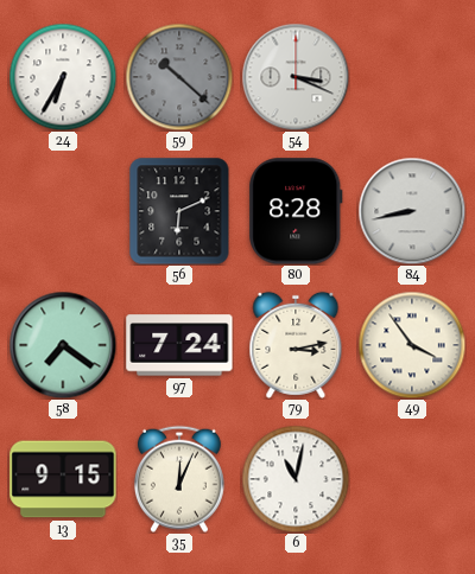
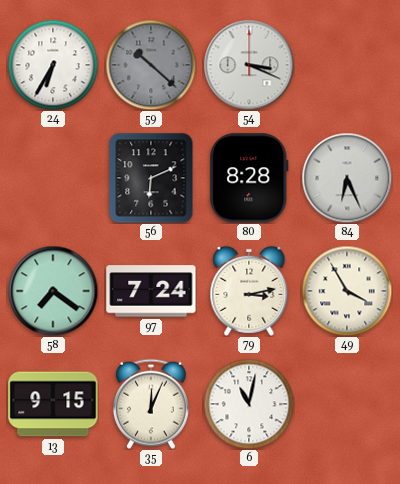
84: 8:43 -> 6:26
49: 3:54 -> 3:55
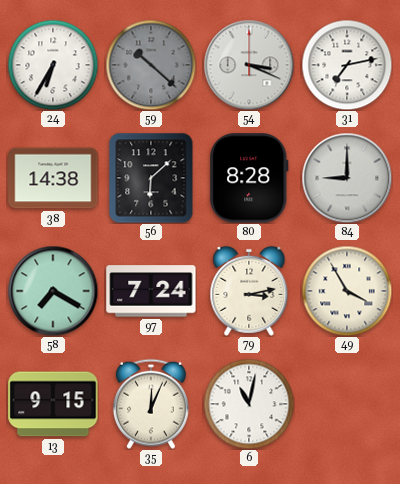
31: none -> 7:13
38: none -> 14:38
56: 6:11 -> 6:08
84: 6:26 -> 9:00
58: 7:21 -> 7:20
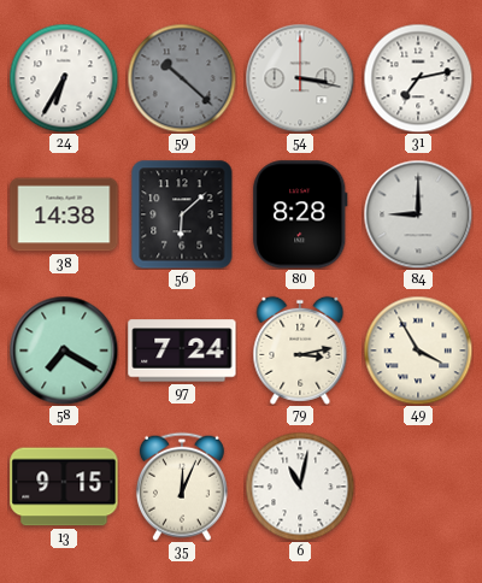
54: 3:19 -> 3:17
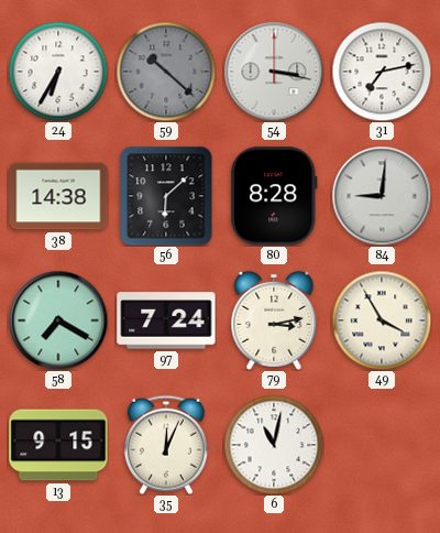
84: 9:00 -> 9:01
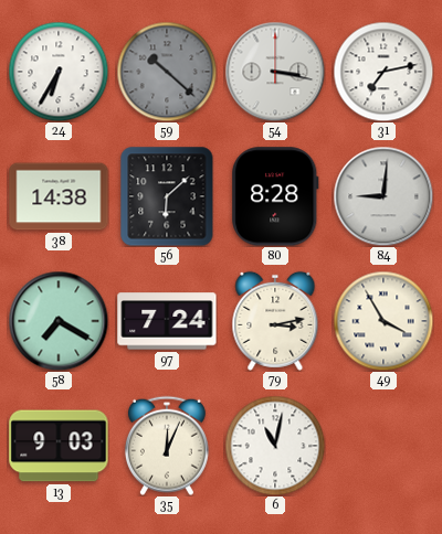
13: 9:15 -> 9:03
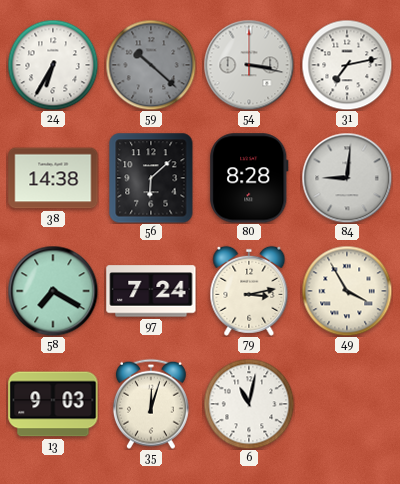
35: 12:04 -> 12:03
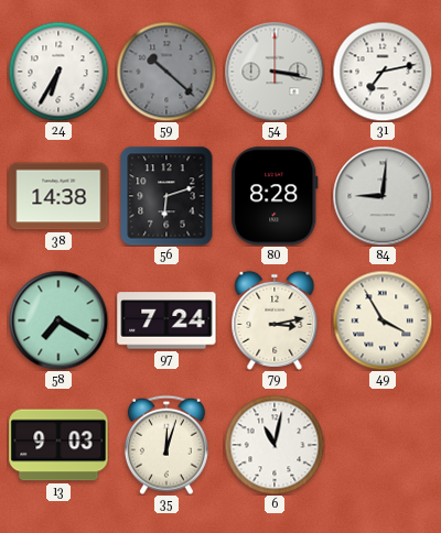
56: 6:08 -> 6:12
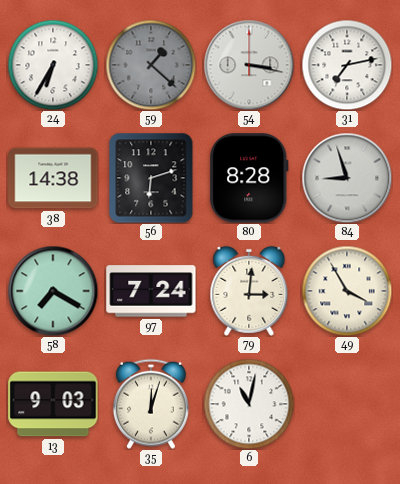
59: 10:22 -> 1:22
84: 9:01 -> 8:57
79: 3:13 -> 3:01
